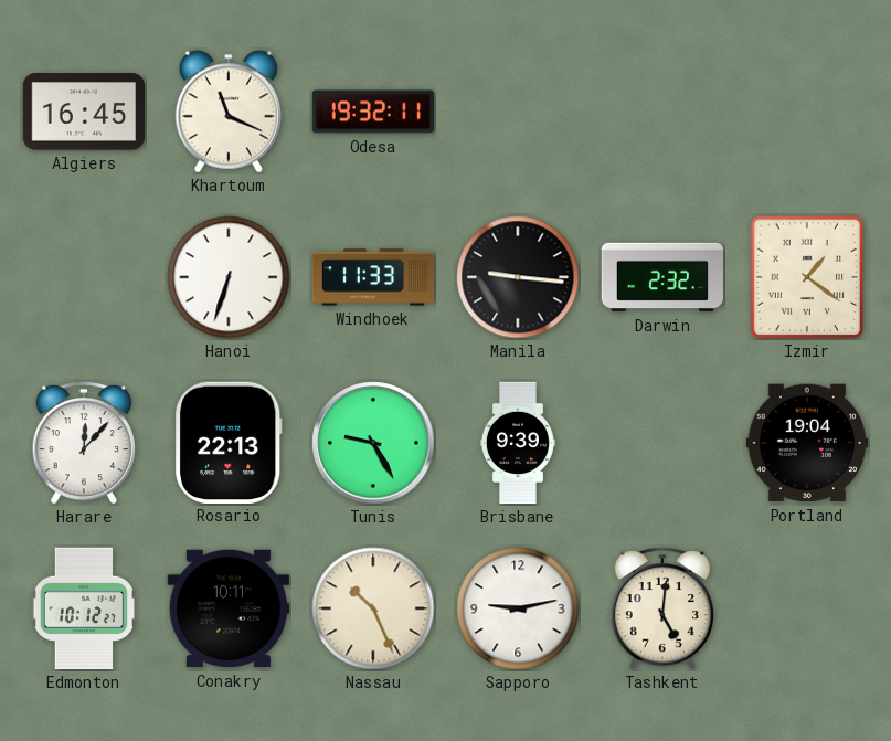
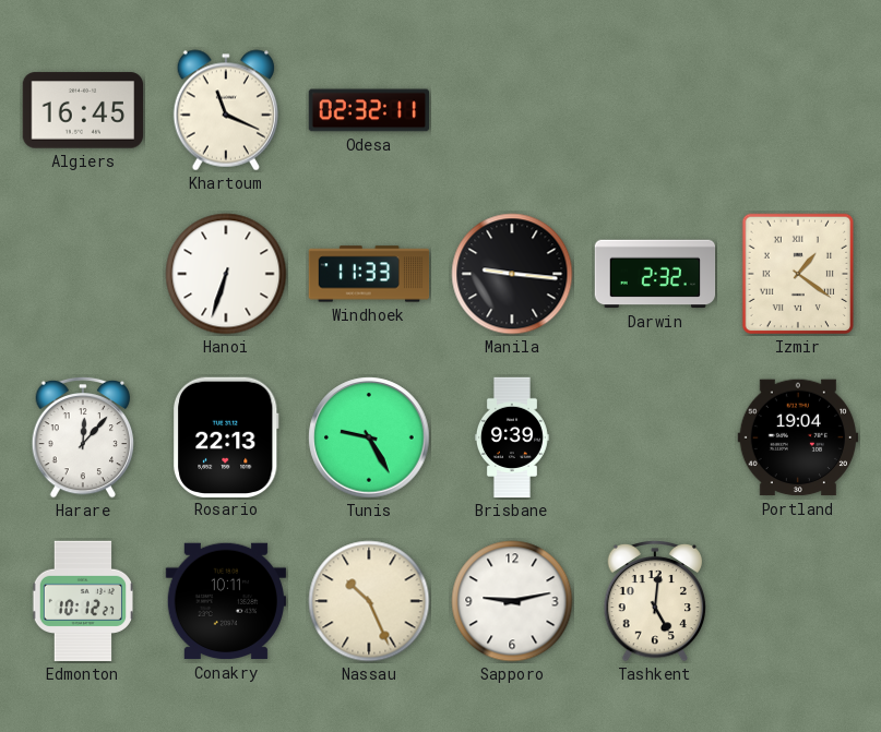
Odesa: 19:32 -> 02:32
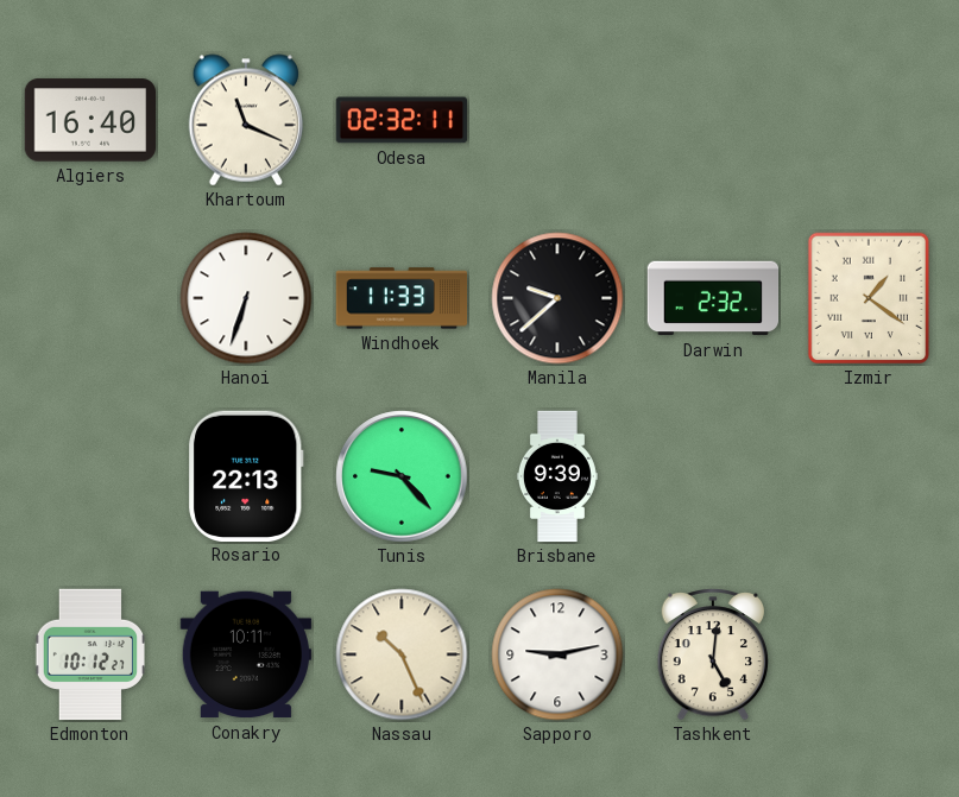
Algiers: 16:45 -> 16:40
Manila: 9:16 -> 9:38
Harare: 12:07 -> none
Tunis: 9:25 -> 9:23
Portland: 19:04 -> none
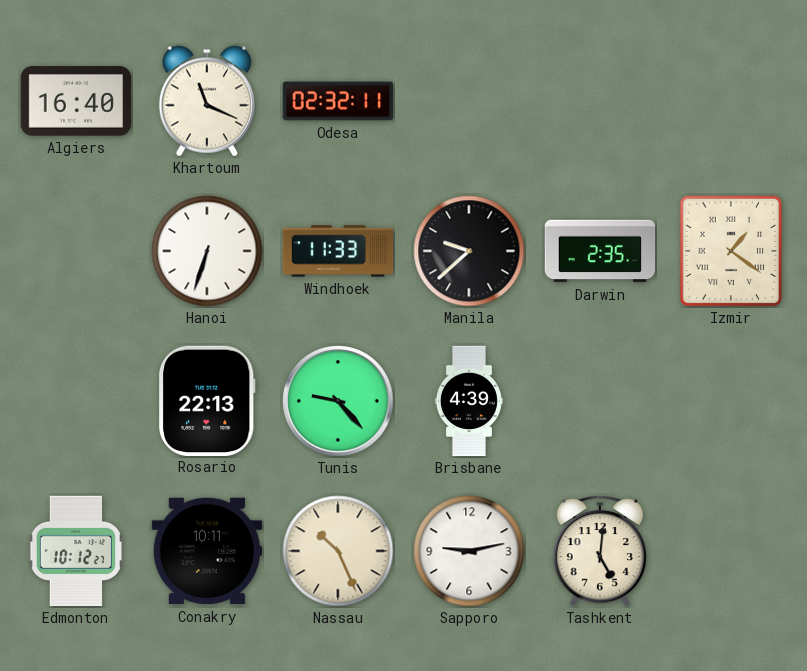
Darwin: 2:32 -> 2:35
Brisbane: 9:39 -> 4:39
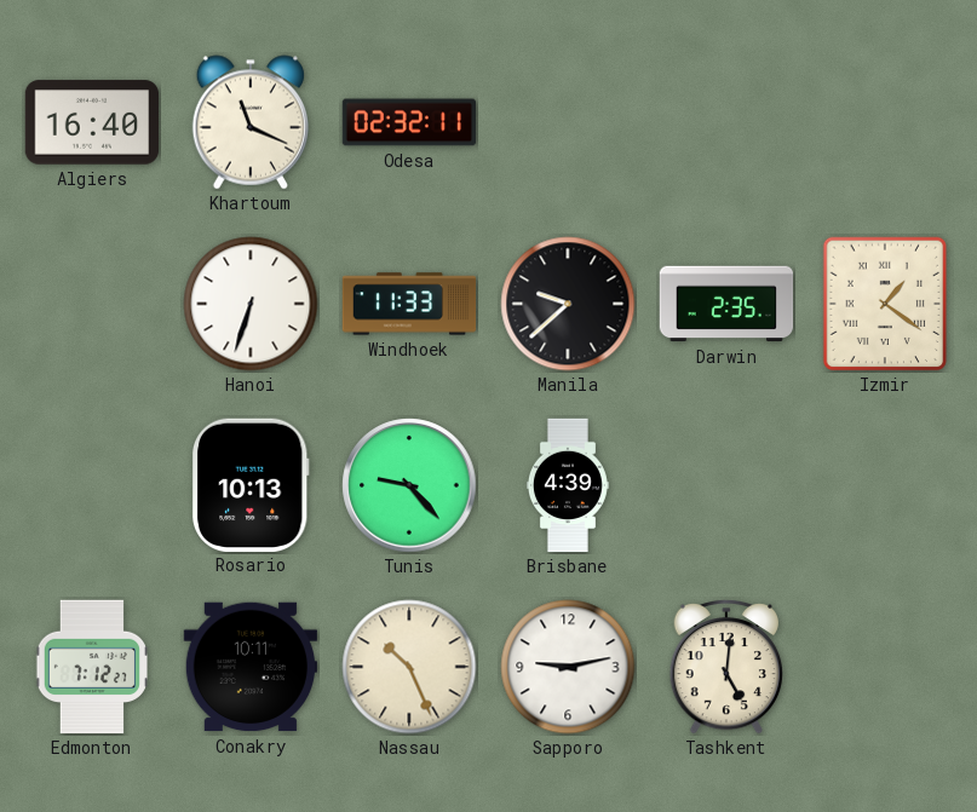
Rosario: 22:13 -> 10:13
Edmonton: 10:12 -> 7:12
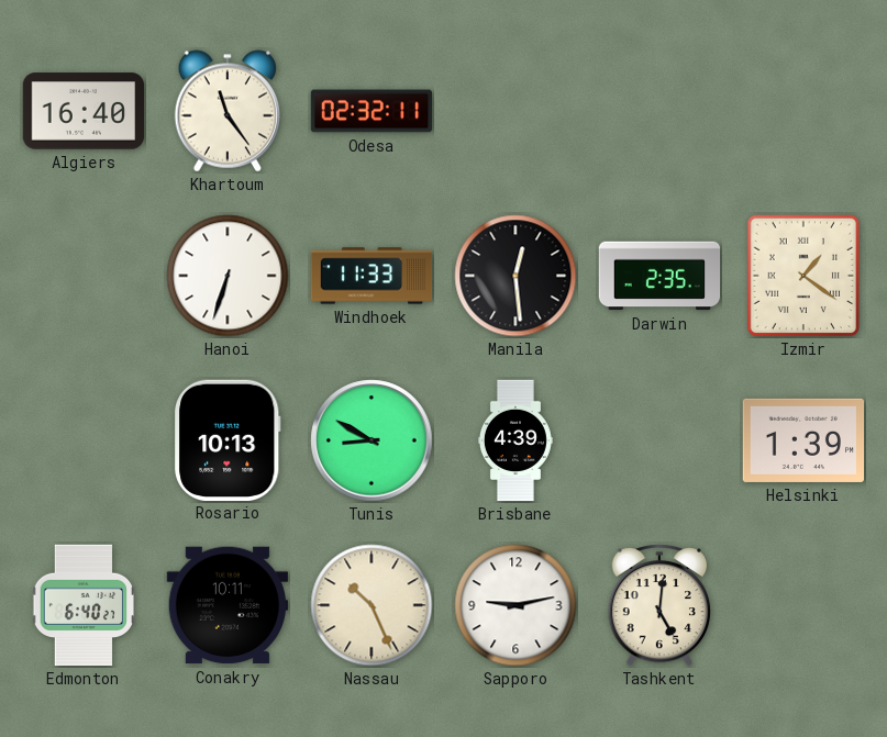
Khartoum: 11:19 -> 11:24
Manila: 9:38 -> 12:29
Tunis: 9:23 -> 8:50
Helsinki: none -> 1:39
Edmonton: 7:12 -> 6:40
